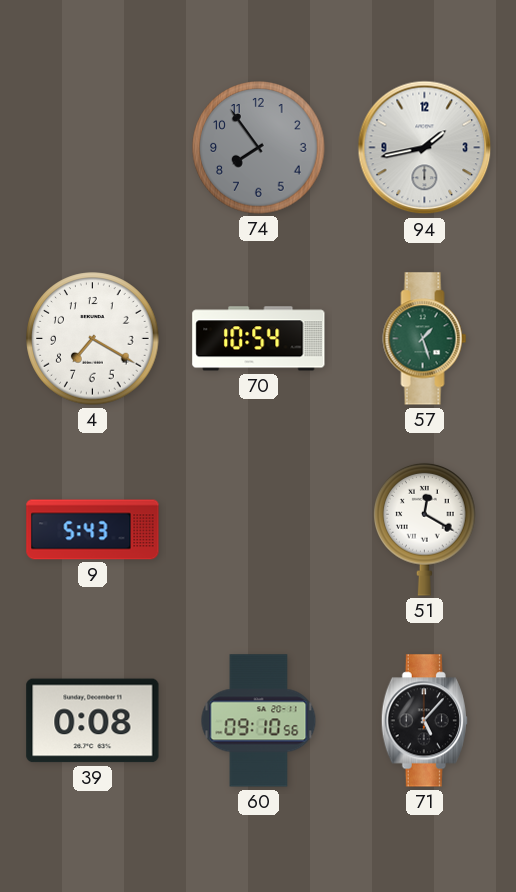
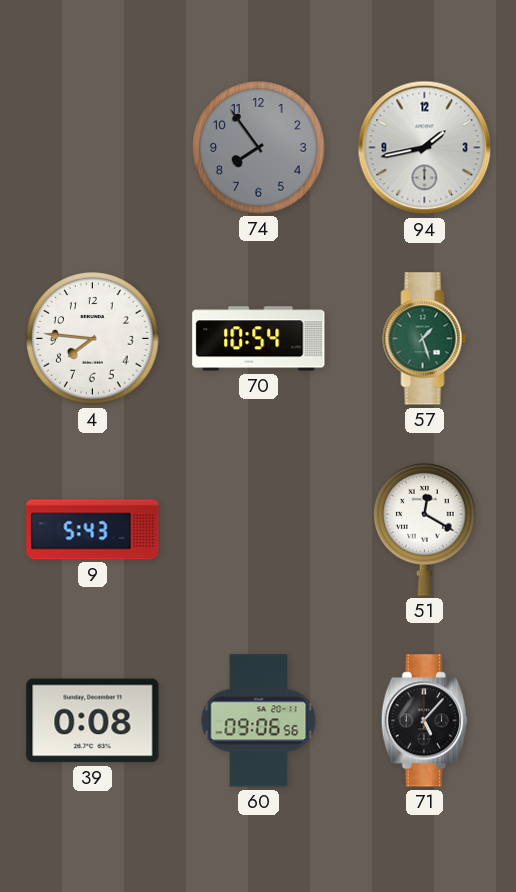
4: 7:20 -> 7:46
60: 09:10 -> 09:06
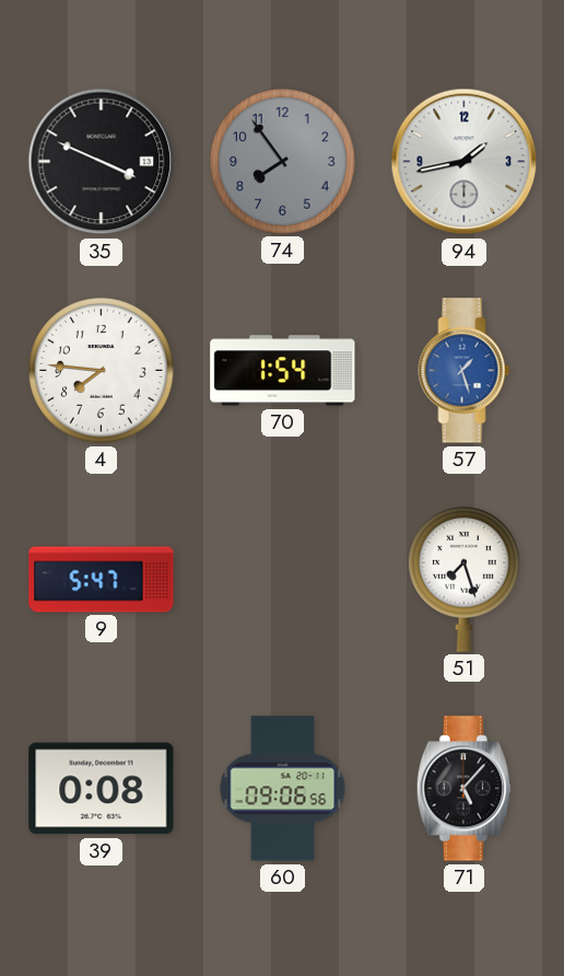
35: none -> 3:49
70: 10:54 -> 1:54
57 dial: green -> blue
9: 5:43 -> 5:47
51: 12:20 -> 7:27
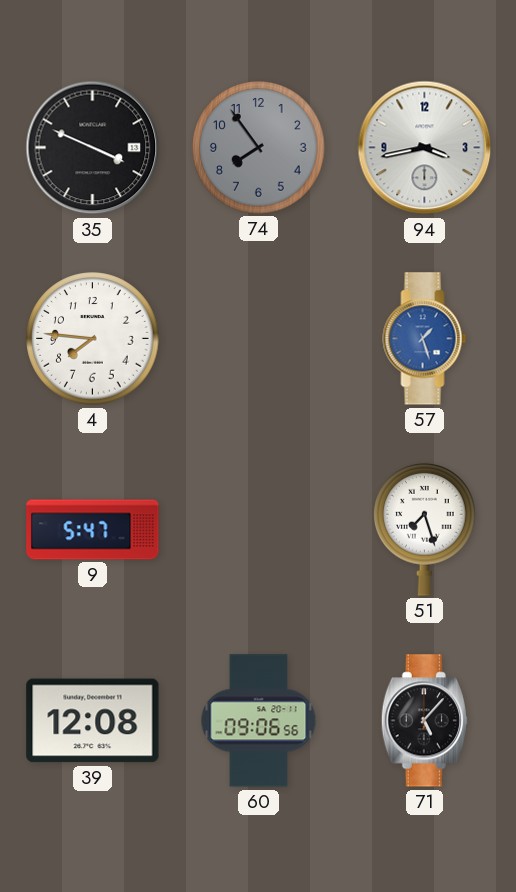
94: 1:43 -> 3:43
70: 1:54 -> none
39: 0:08 -> 12:08
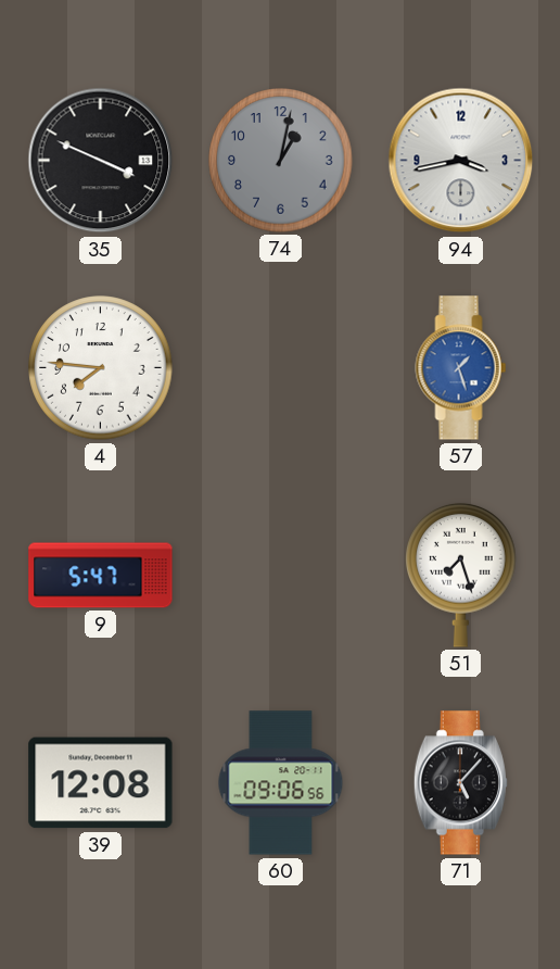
74: 7:54 -> 1:02
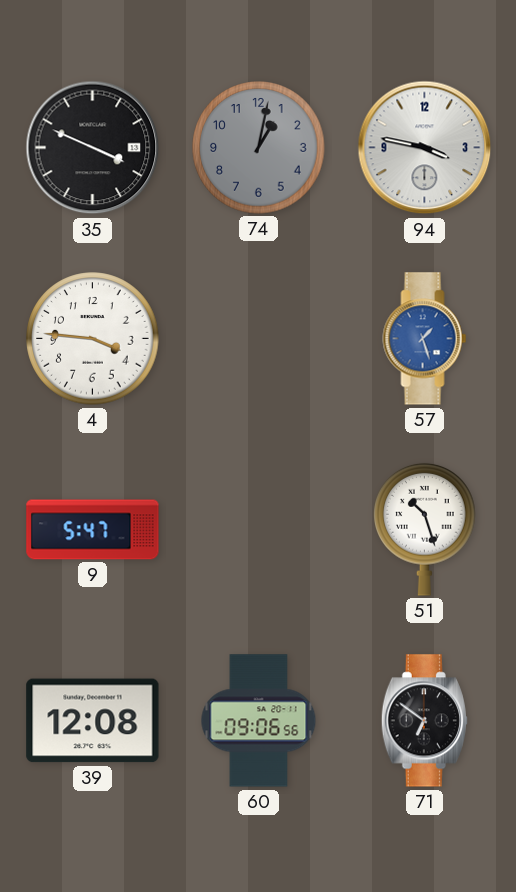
94: 3:43 -> 3:47
4: 7:46 -> 3:46
51: 7:27 -> 10:27
71: 5:07 -> 6:51
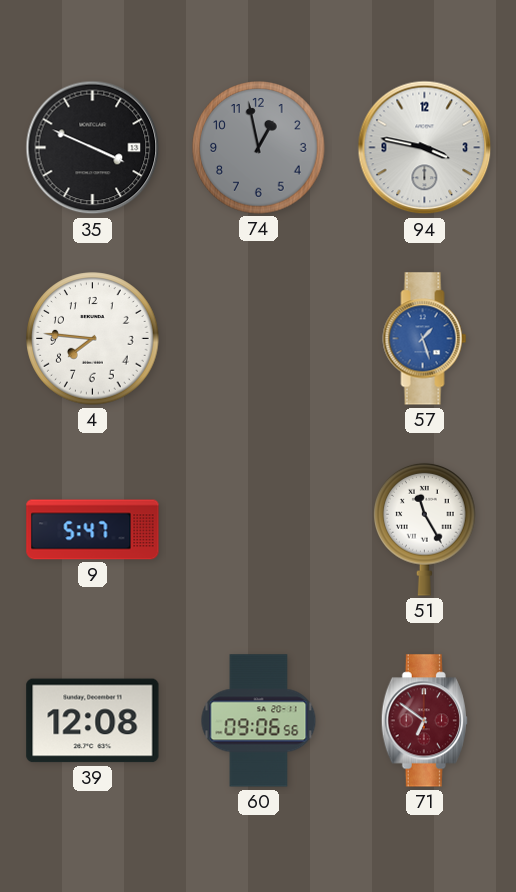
74: 1:02 -> 12:58
4: 3:46 -> 7:46
51: 10:27 -> 11:25
71 dial: black -> burgundy
